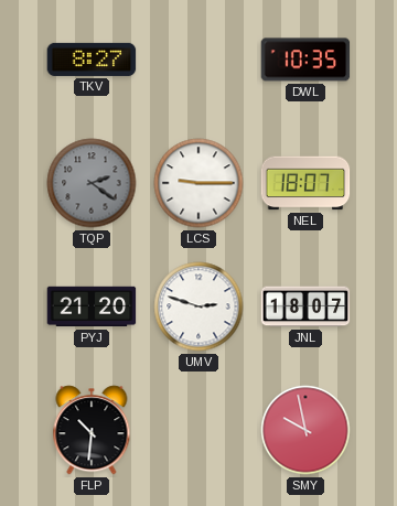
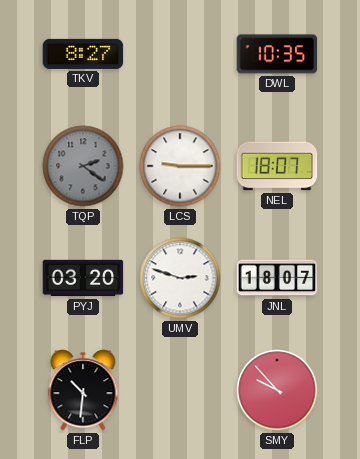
PYJ: 21:20 -> 03:20
SMY: 9:58 -> 9:53
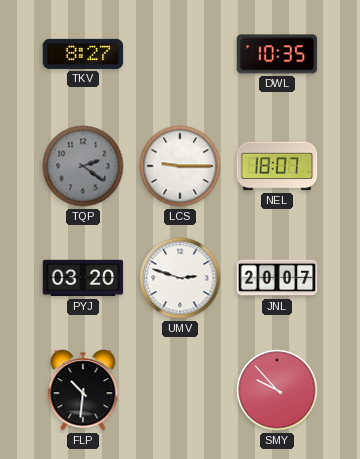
JNL: 18:07 -> 20:07
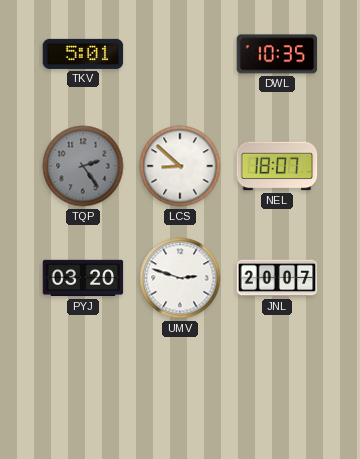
TKV: 8:27 -> 5:01
TQP: 2:21 -> 2:24
LCS: 9:15 -> 8:52
FLP: 10:31 -> none
SMY: 9:53 -> none
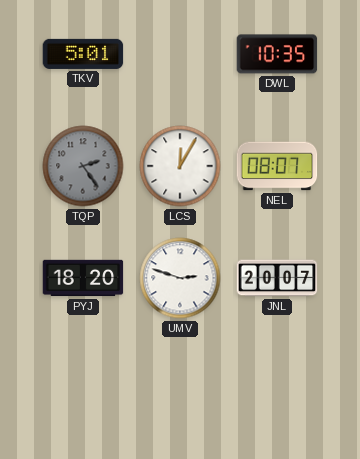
LCS: 8:52 -> 12:05
NEL: 18:07 -> 08:07
PYJ: 03:20 -> 18:20
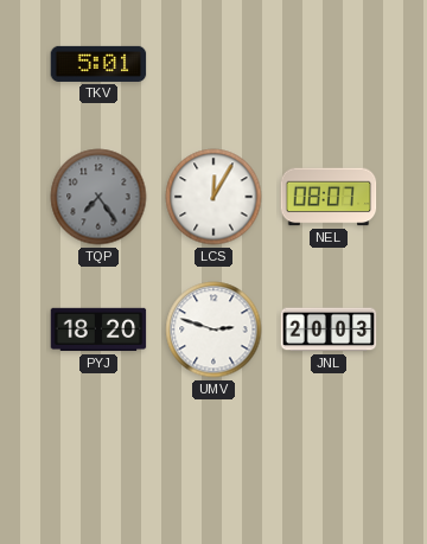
DWL: 10:35 -> none
TQP: 2:24 -> 7:24
JNL: 20:07 -> 20:03
